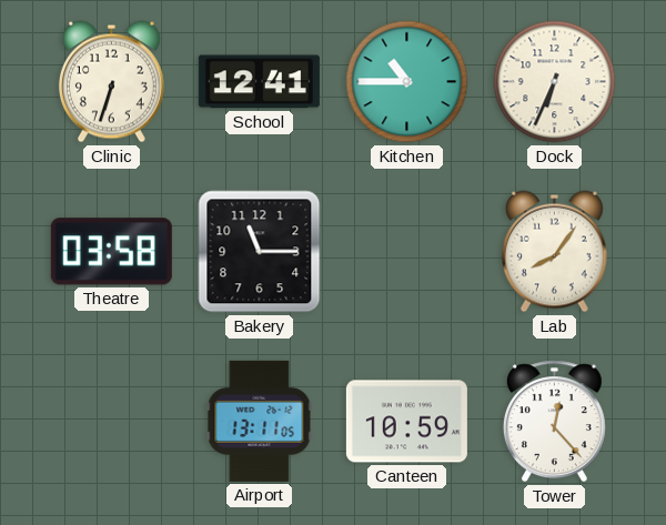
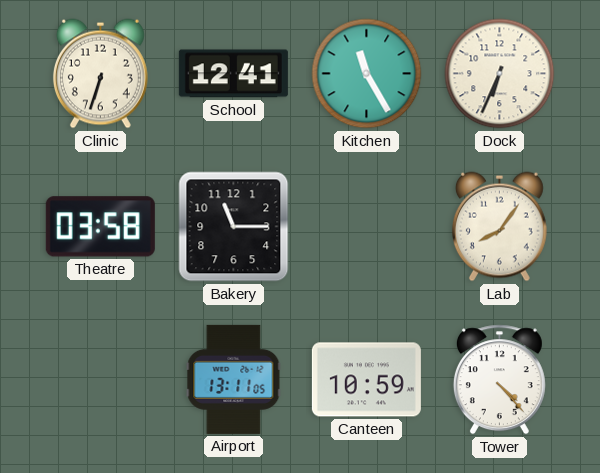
Kitchen: 10:45 -> 11:25
Tower: 12:23 -> 4:23
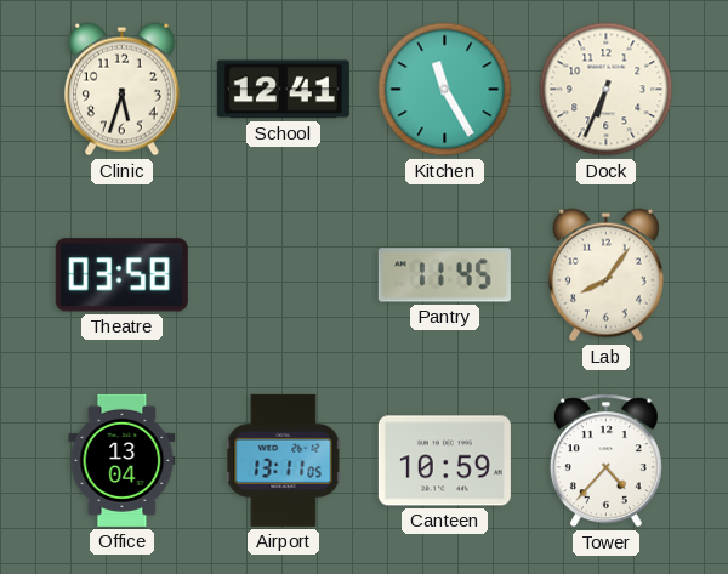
Clinic: 6:33 -> 5:33
Bakery: 11:15 -> none
Pantry: none -> 11:45
Office: none -> 13:04
Tower: 4:23 -> 4:37
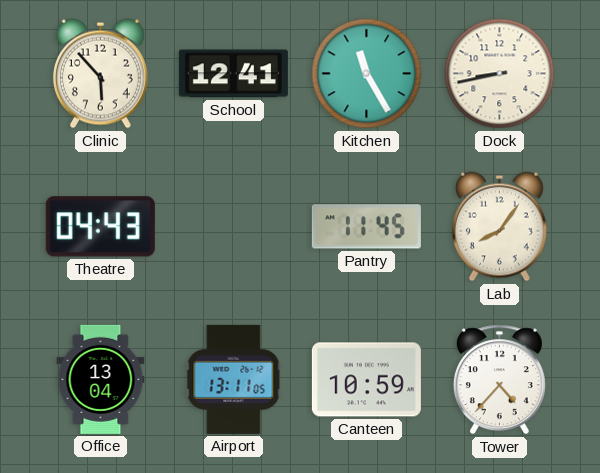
Clinic: 5:33 -> 5:53
Dock: 6:34 -> 8:43
Theatre: 03:58 -> 04:43
